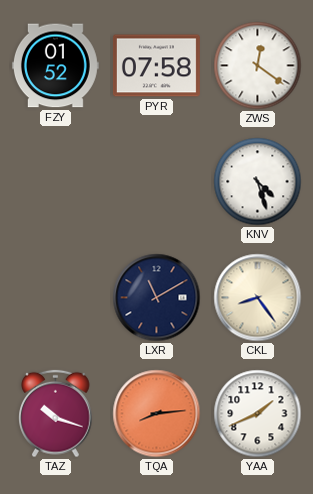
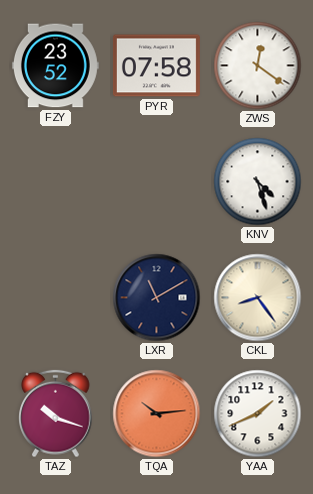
FZY: 01:52 -> 23:52
TQA: 8:14 -> 10:14
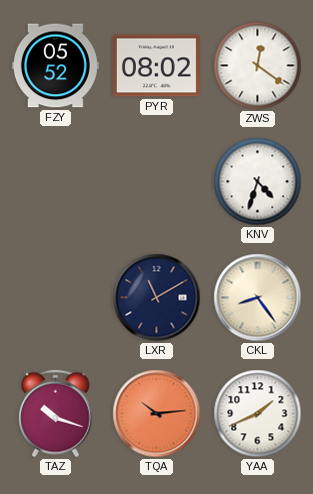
FZY: 23:52 -> 05:52
PYR: 07:58 -> 08:02
KNV: 4:27 -> 4:33
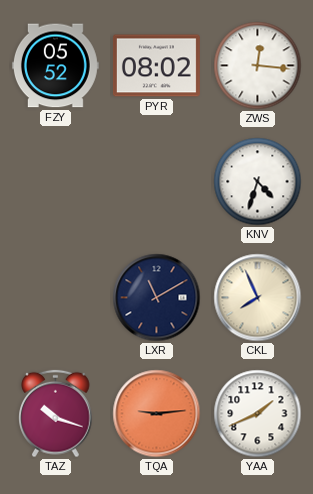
ZWS: 12:21 -> 12:16
CKL: 8:24 -> 7:56
TQA: 10:14 -> 9:14
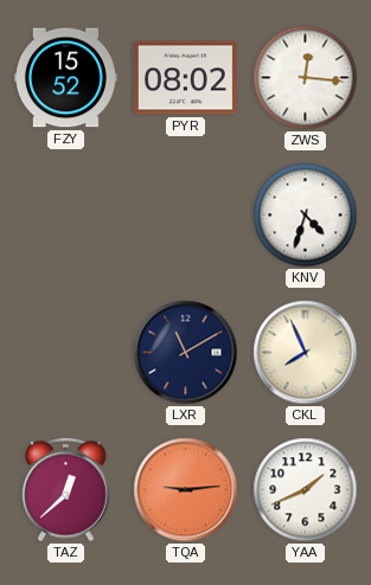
FZY: 05:52 -> 15:52
TAZ: 10:18 -> 12:38
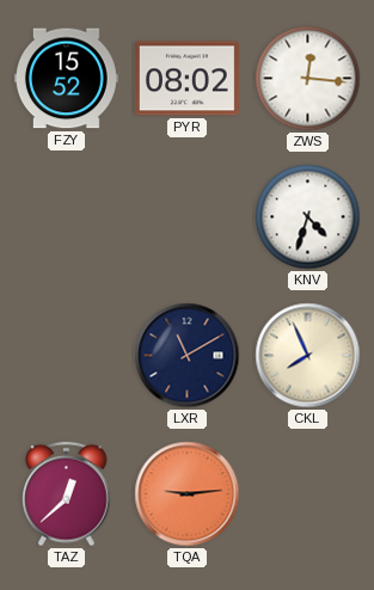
YAA: 1:41 -> none
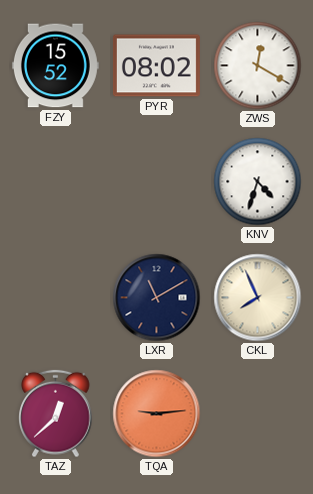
ZWS: 12:16 -> 12:20
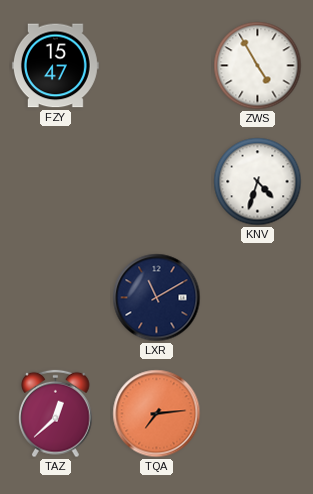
FZY: 15:52 -> 15:47
PYR: 08:02 -> none
ZWS: 12:20 -> 4:55
CKL: 7:56 -> none
TQA: 9:14 -> 7:14
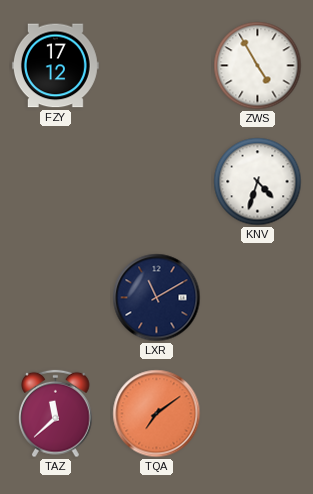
FZY: 15:47 -> 17:12
TAZ: 12:38 -> 11:38
TQA: 7:14 -> 7:09
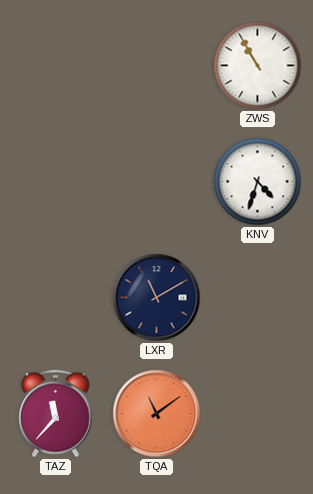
FZY: 17:12 -> none
ZWS: 4:55 -> 10:55
TAZ: 11:38 -> 11:37
TQA: 7:09 -> 11:09
